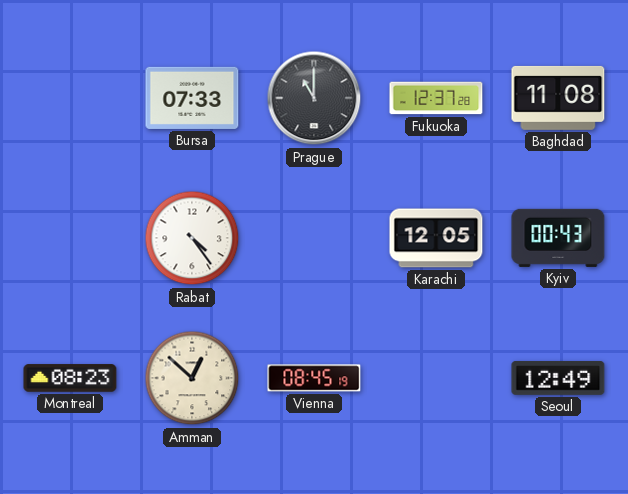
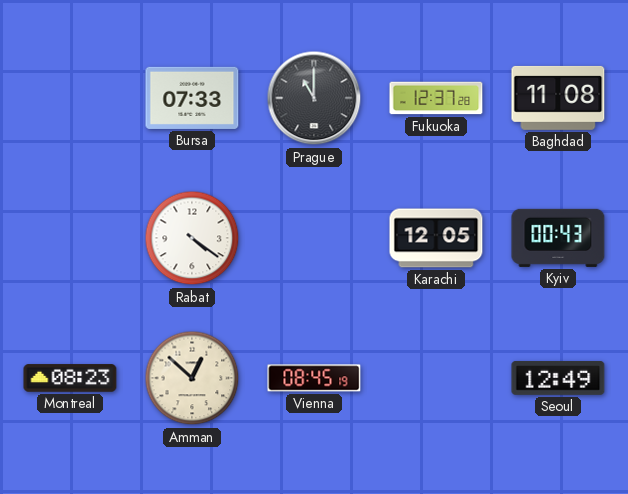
Rabat: 4:24 -> 4:21
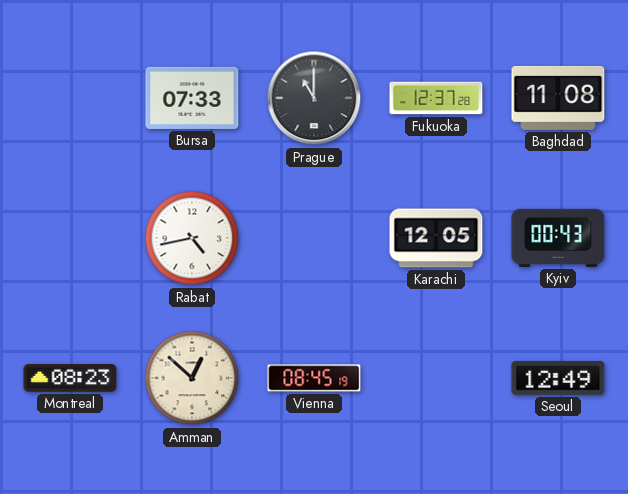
Rabat: 4:21 -> 4:43
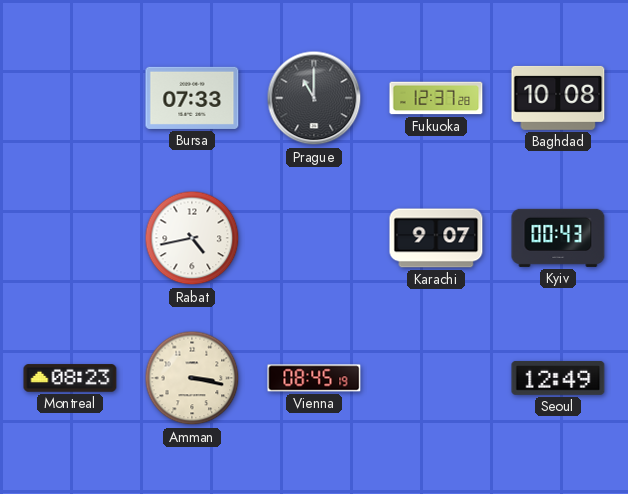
Baghdad: 11:08 -> 10:08
Karachi: 12:05 -> 9:07
Amman: 12:52 -> 3:17
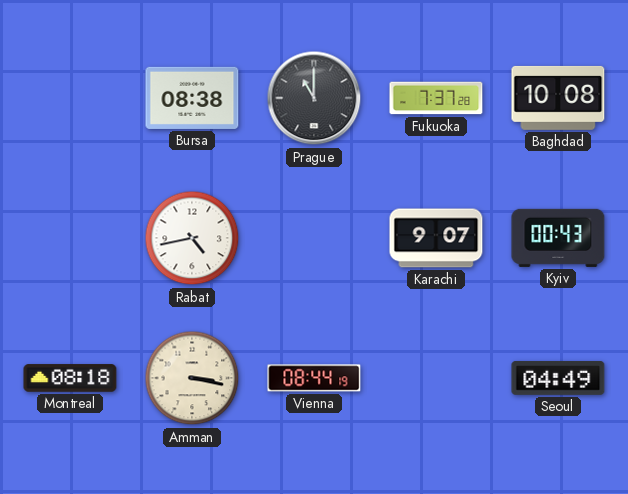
Bursa: 07:33 -> 08:38
Fukuoka: 12:37 -> 7:37
Montreal: 08:23 -> 08:18
Vienna: 08:45 -> 08:44
Seoul: 12:49 -> 04:49
